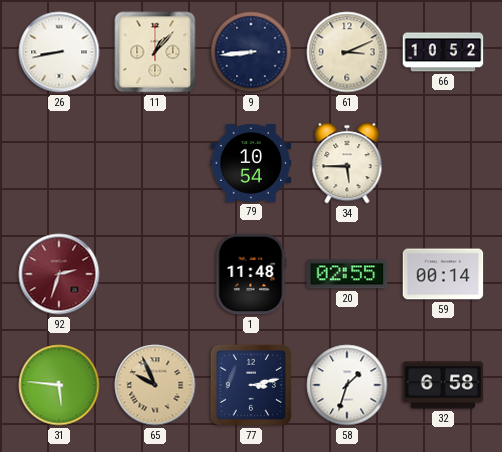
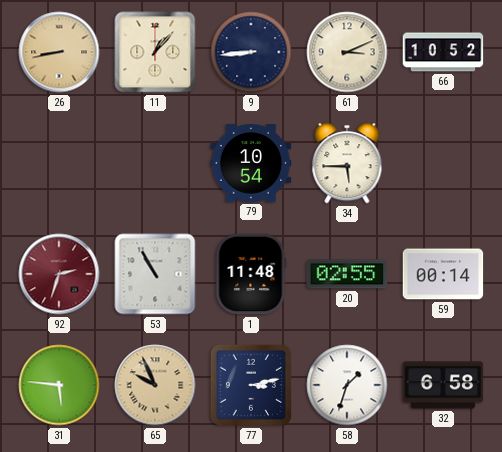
26 dial: white -> champagne
53: none -> 10:55
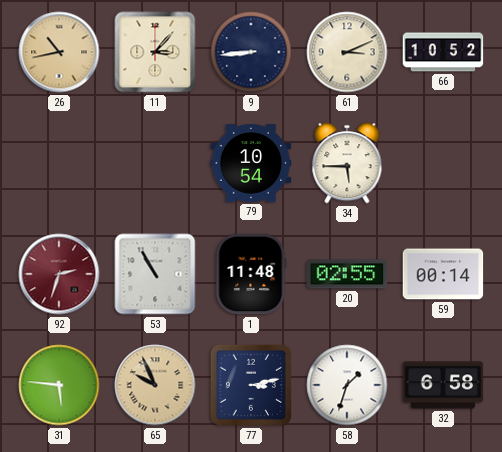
26: 8:43 -> 10:43
11: 1:07 -> 3:07
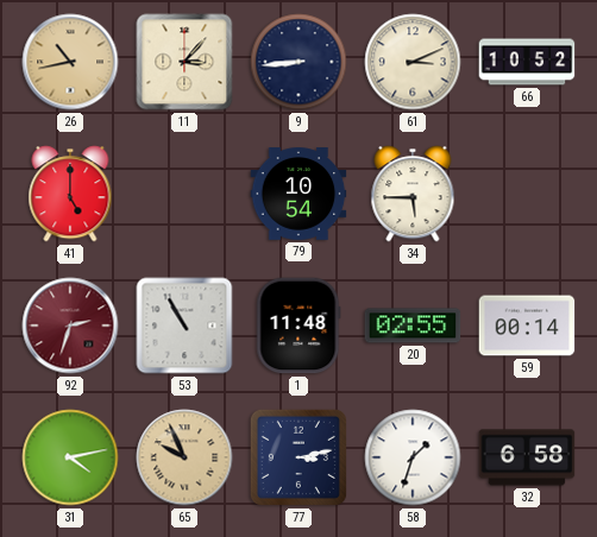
41: none -> 5:00
31: 5:46 -> 4:13
